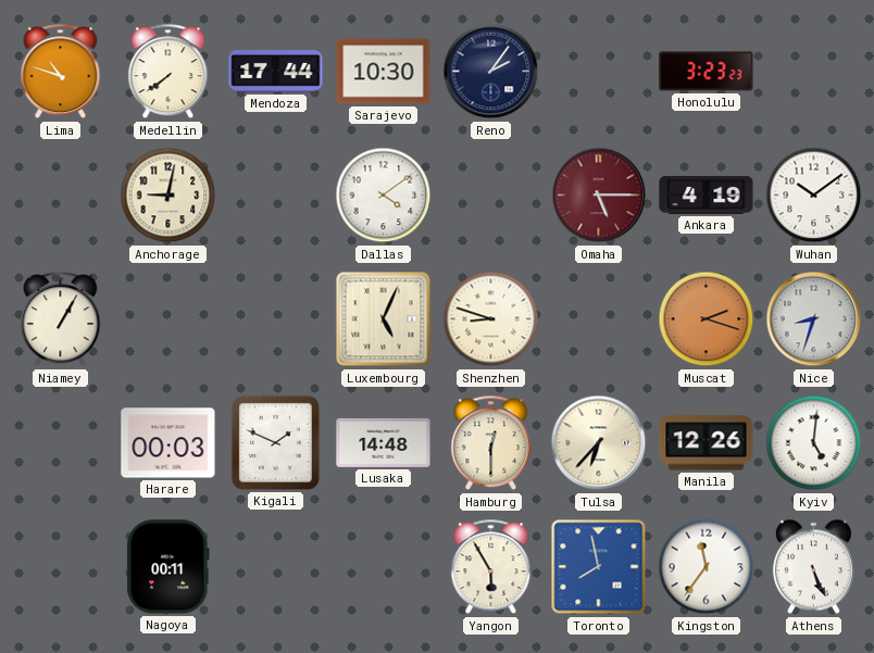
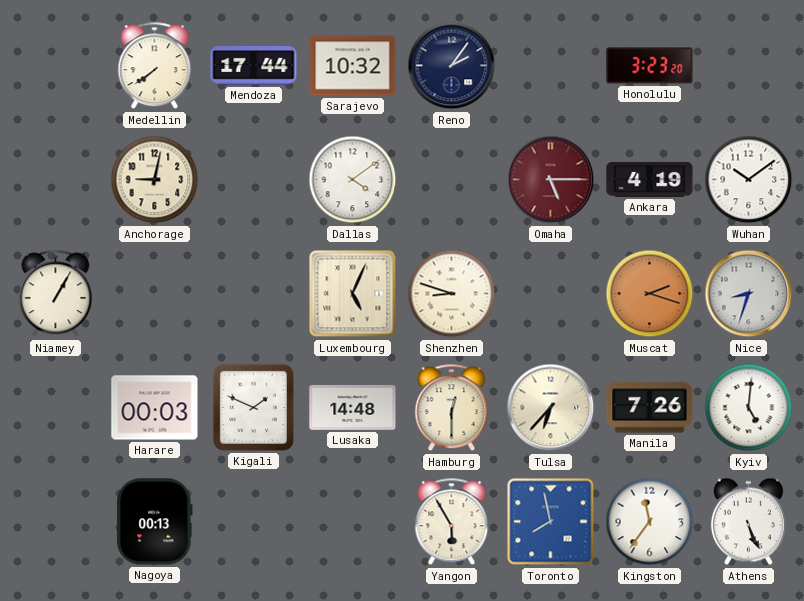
Lima: 10:48 -> none
Sarajevo: 10:30 -> 10:32
Honolulu: 3:23:23 -> 3:23:20
Manila: 12:26 -> 7:26
Nagoya: 00:11 -> 00:13
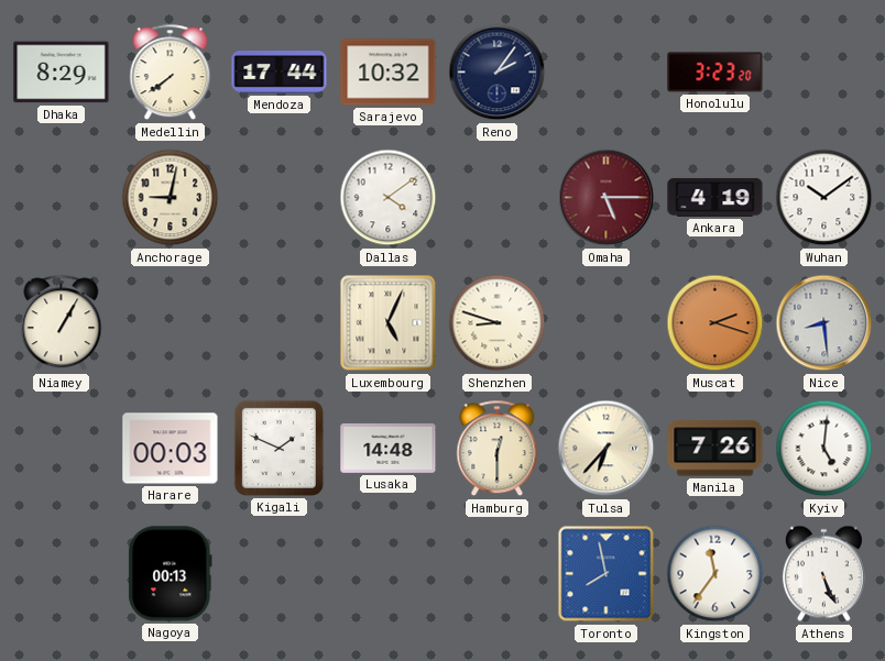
Dhaka: none -> 8:29
Nice: 8:33 -> 8:29
Yangon: 5:55 -> none
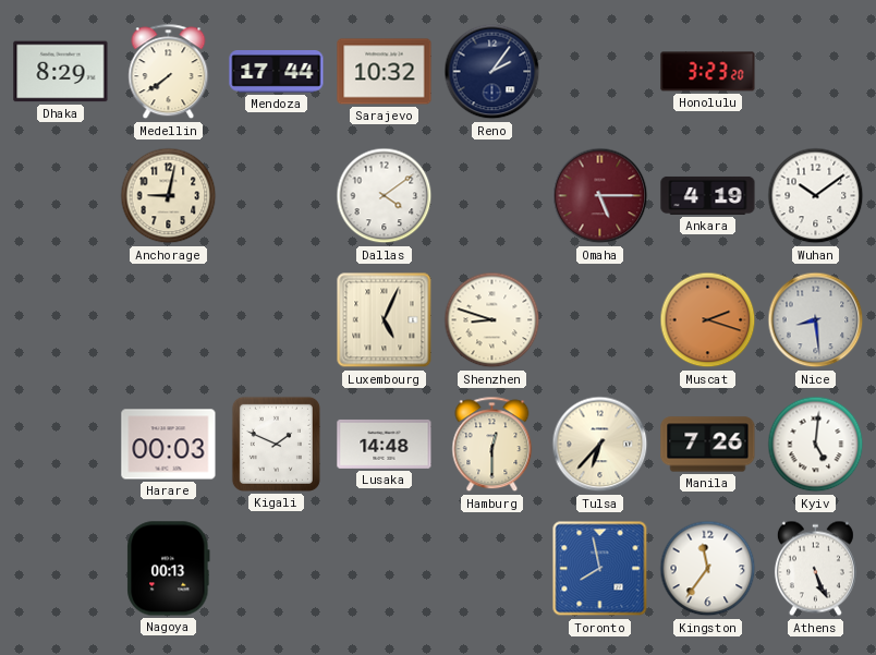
Niamey: 1:05 -> none
